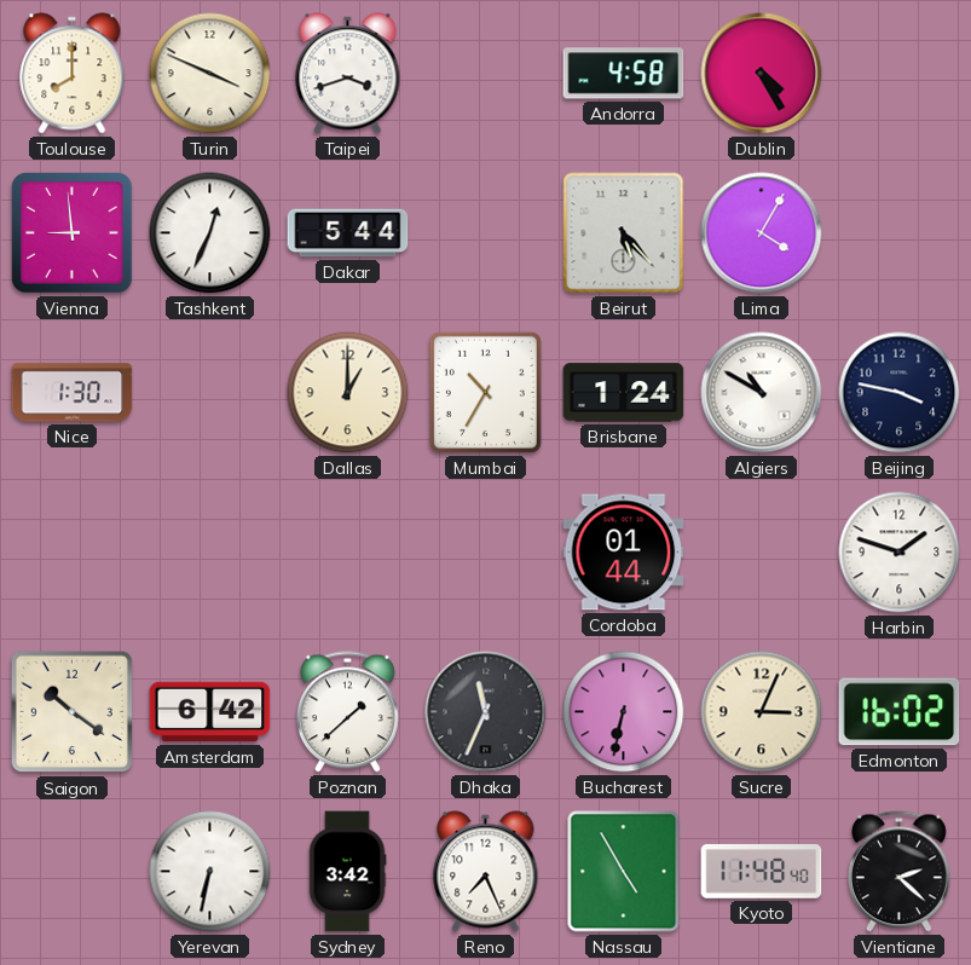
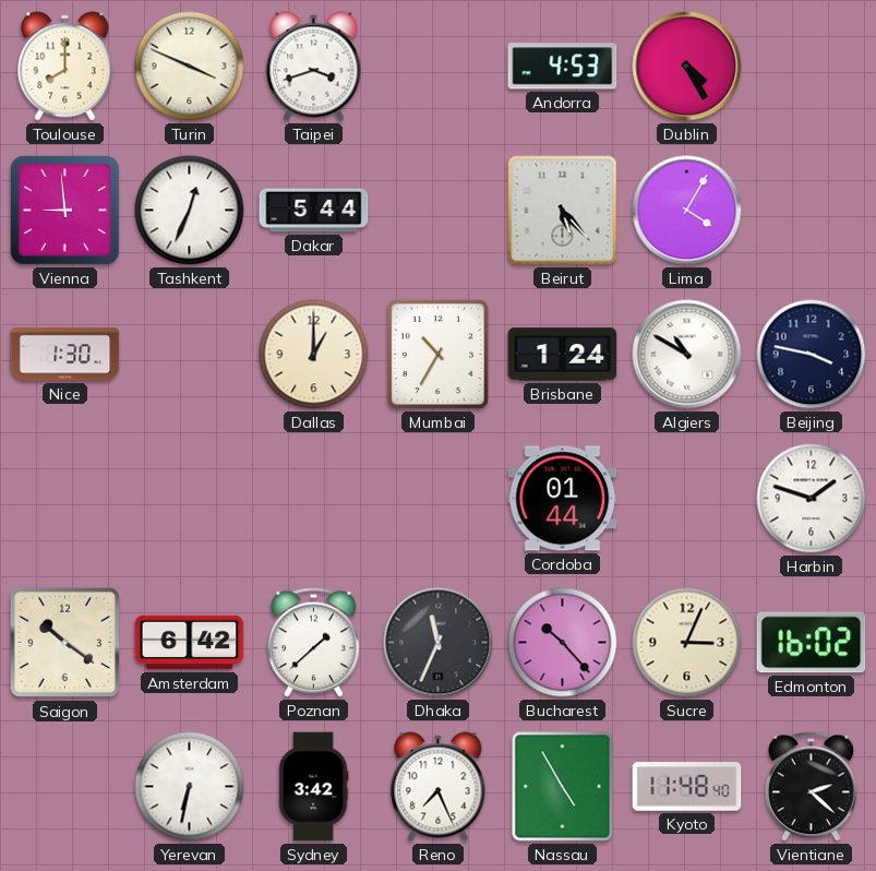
Andorra: 4:58 -> 4:53
Bucharest: 6:32 -> 10:23
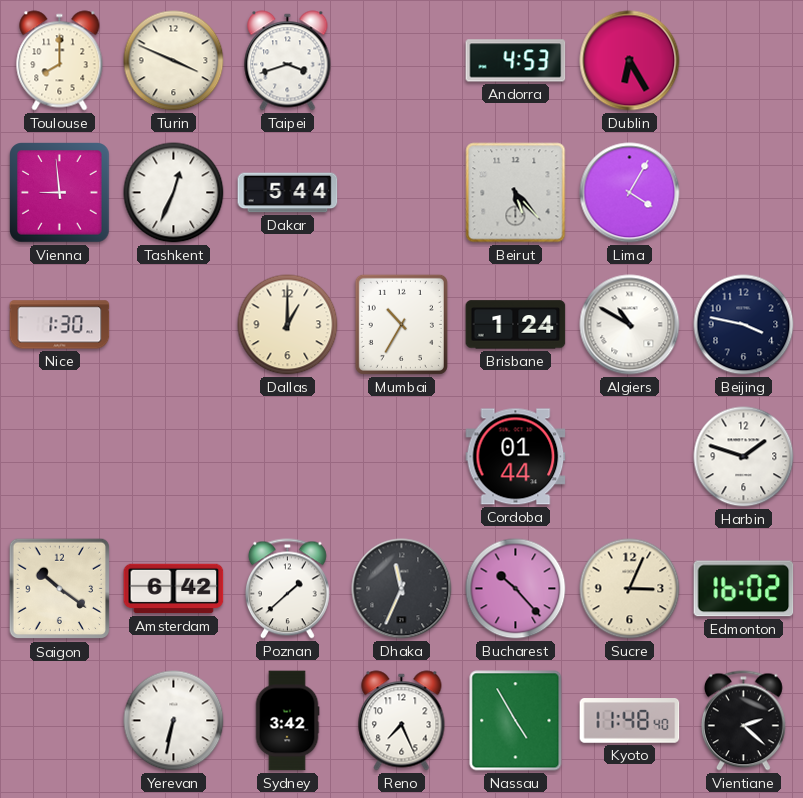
Dublin: 4:25 -> 6:25
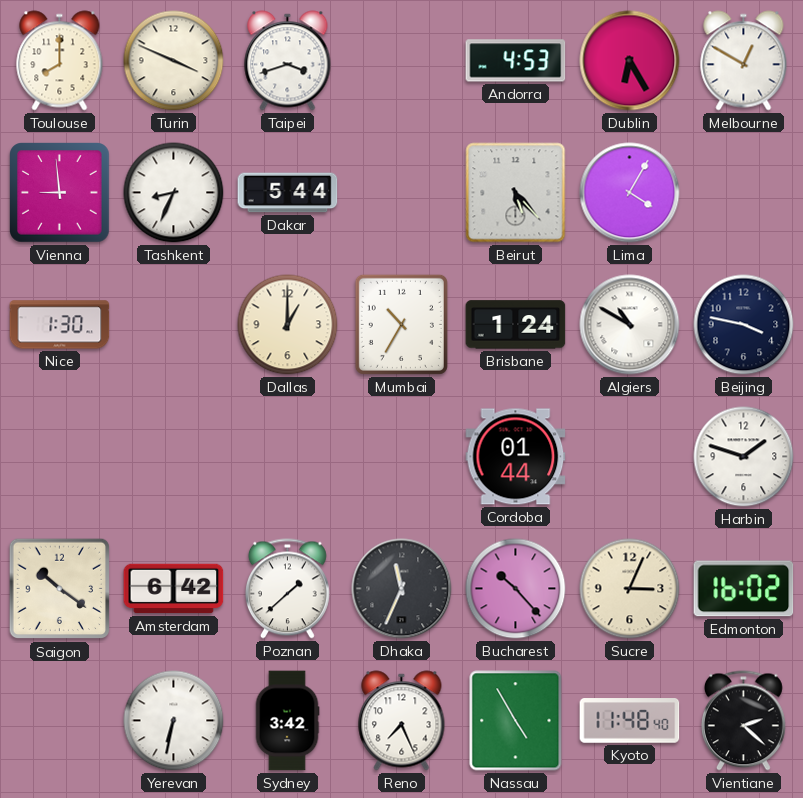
Melbourne: none -> 12:50
Tashkent: 12:34 -> 8:34
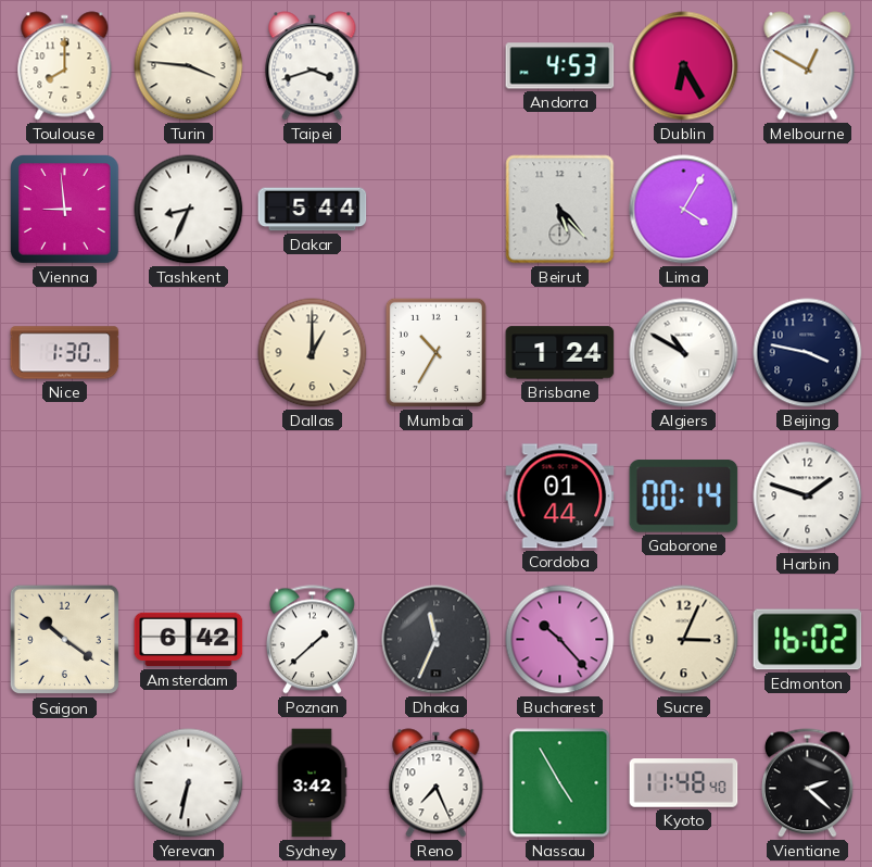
Turin: 3:49 -> 3:46
Gaborone: none -> 00:14
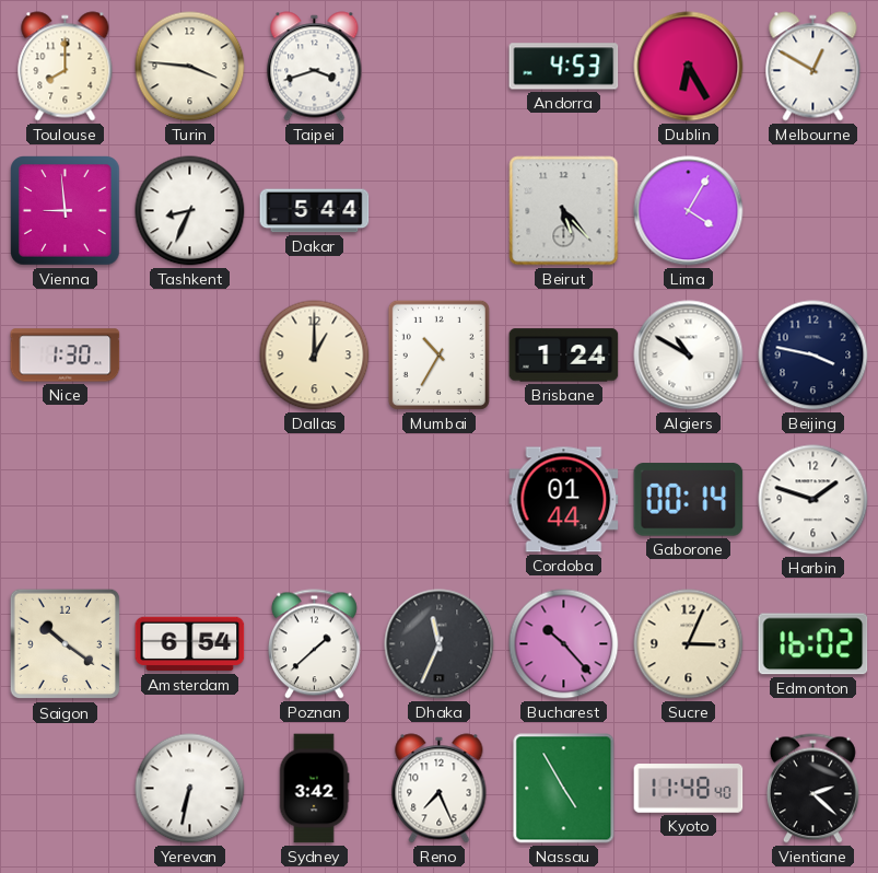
Amsterdam: 6:42 -> 6:54
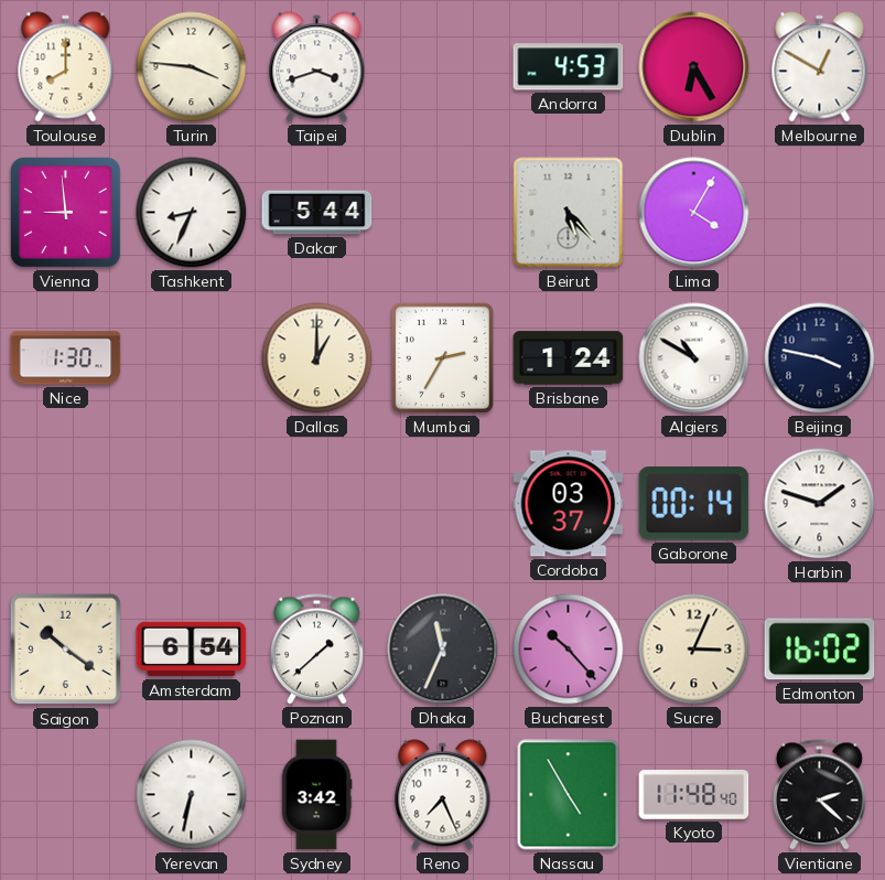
Mumbai: 10:35 -> 2:35
Cordoba: 01:44 -> 03:37
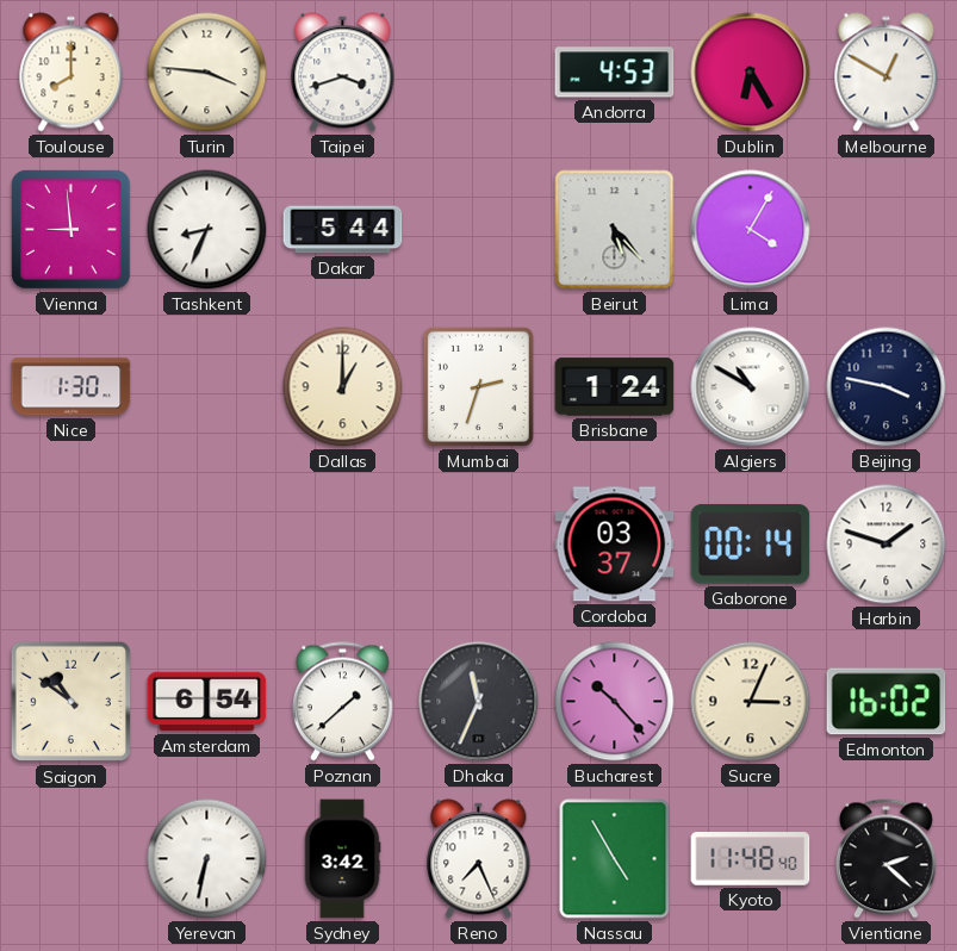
Mumbai: 2:35 -> 2:33
Saigon: 10:21 -> 10:51
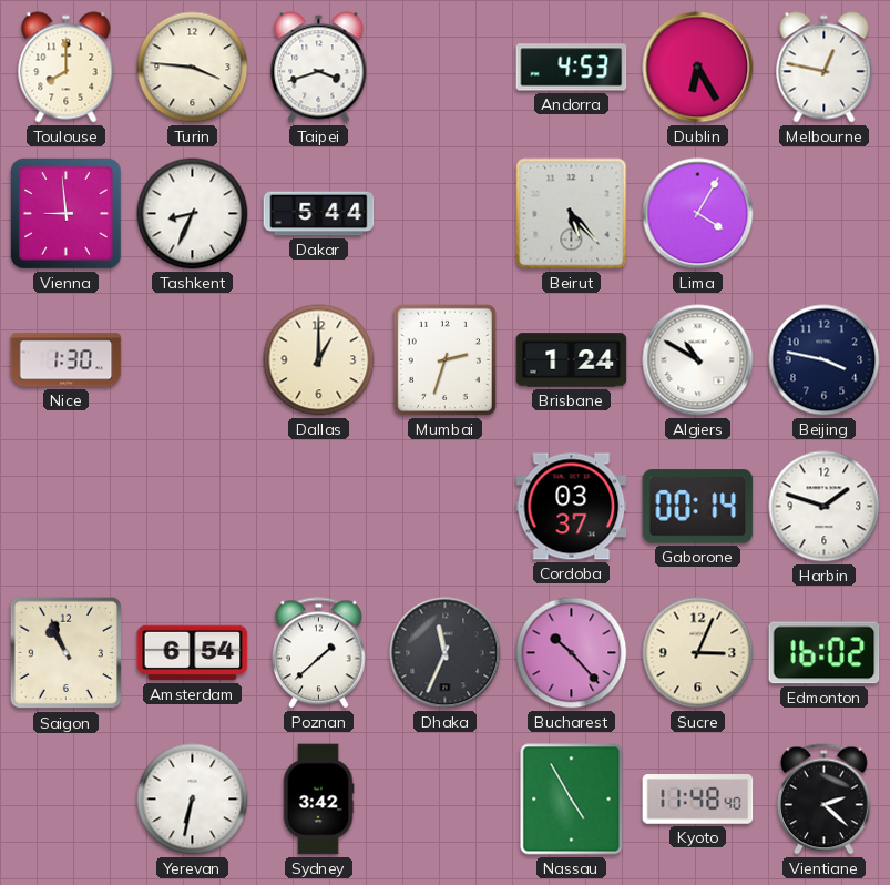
Melbourne: 12:50 -> 12:47
Saigon: 10:51 -> 10:56
Reno: 7:26 -> none
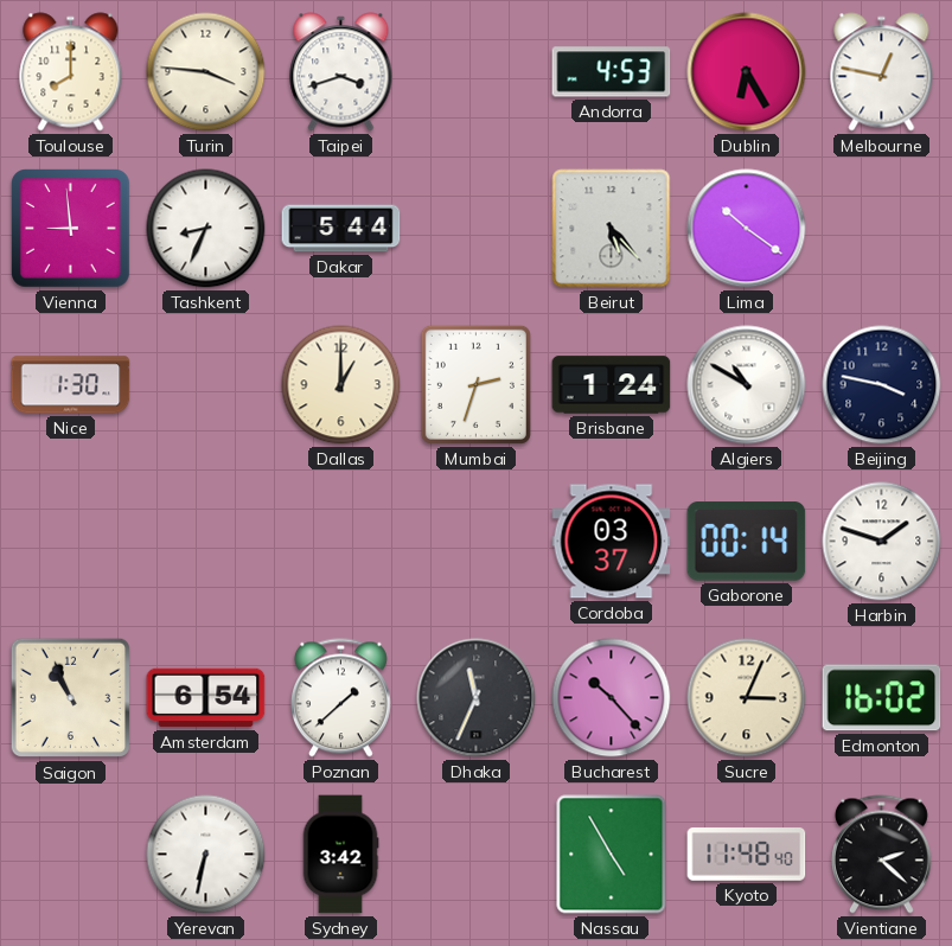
Lima: 4:05 -> 10:21
